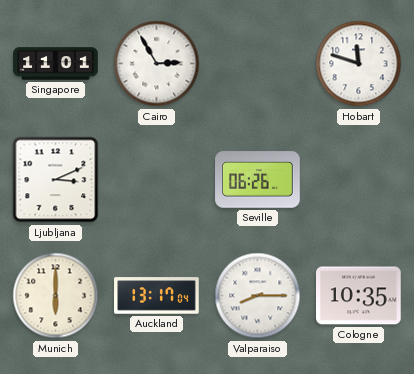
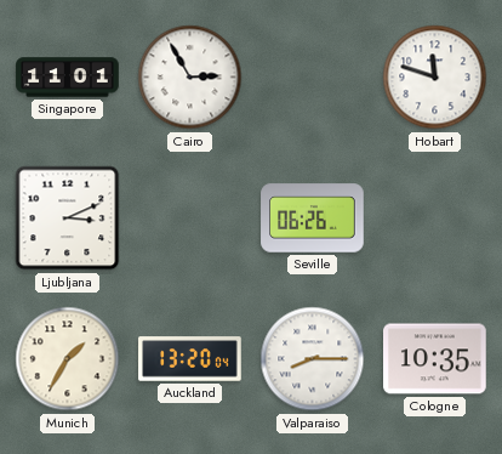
Munich: 6:00 -> 1:35
Auckland: 13:17 -> 13:20
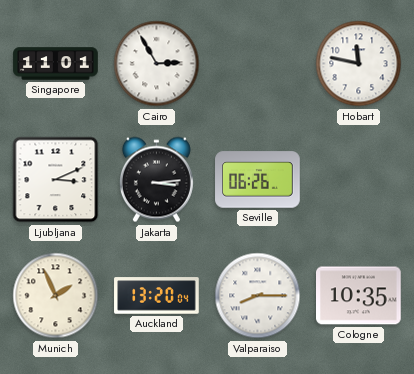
Hobart: 11:48 -> 11:47
Jakarta: none -> 3:14
Munich: 1:35 -> 1:56
